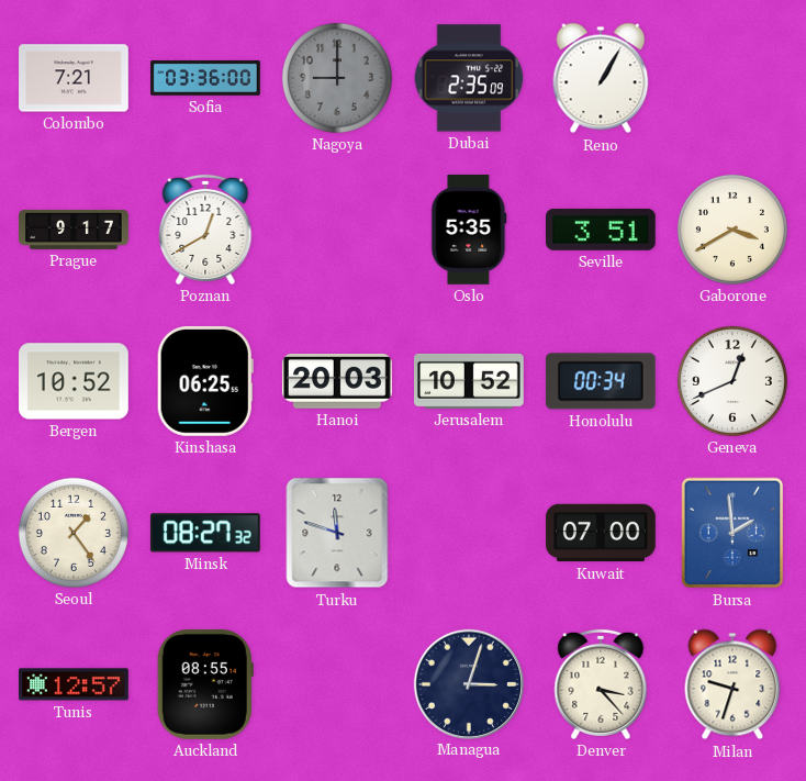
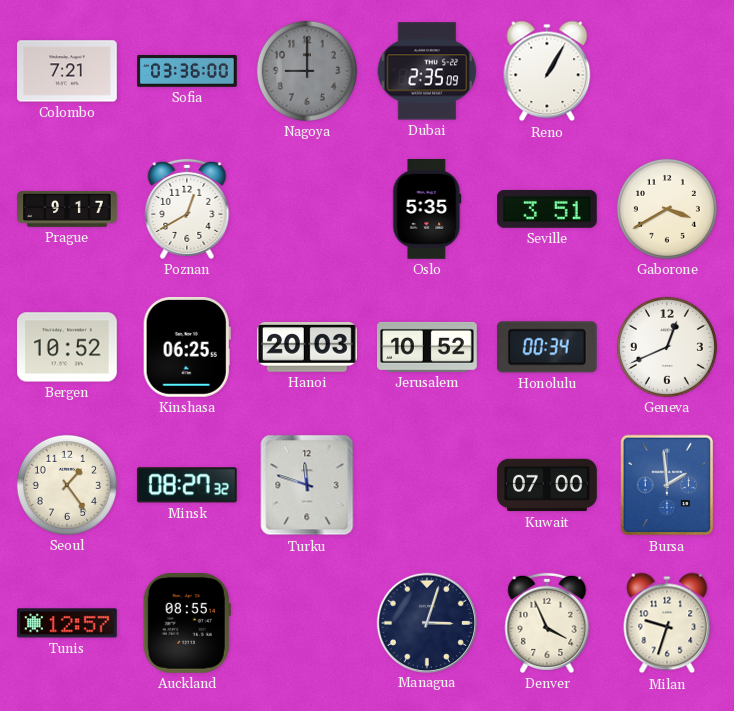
Denver: 3:23 -> 3:56
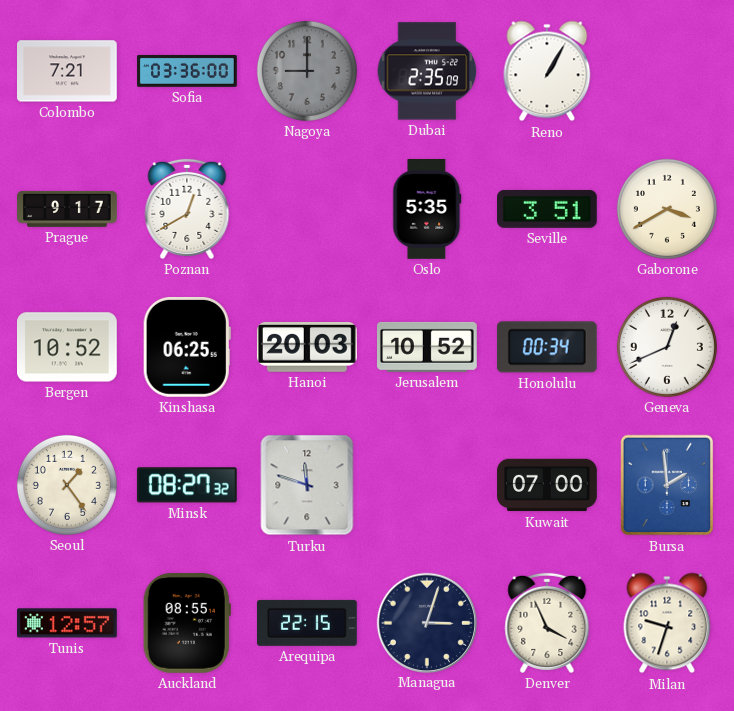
Arequipa: none -> 22:15
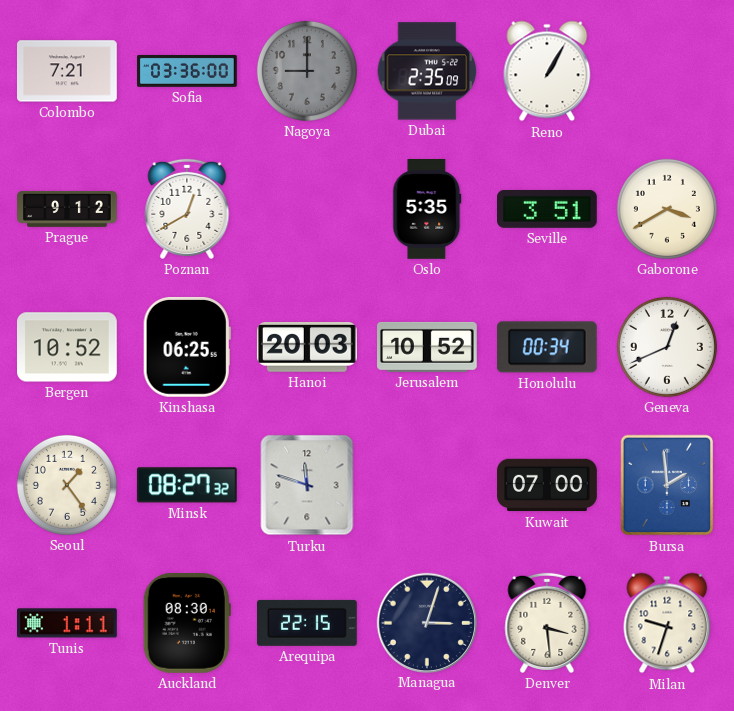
Prague: 9:17 -> 9:12
Tunis: 12:57 -> 1:11
Auckland: 08:55 -> 08:30
Denver: 3:56 -> 3:29
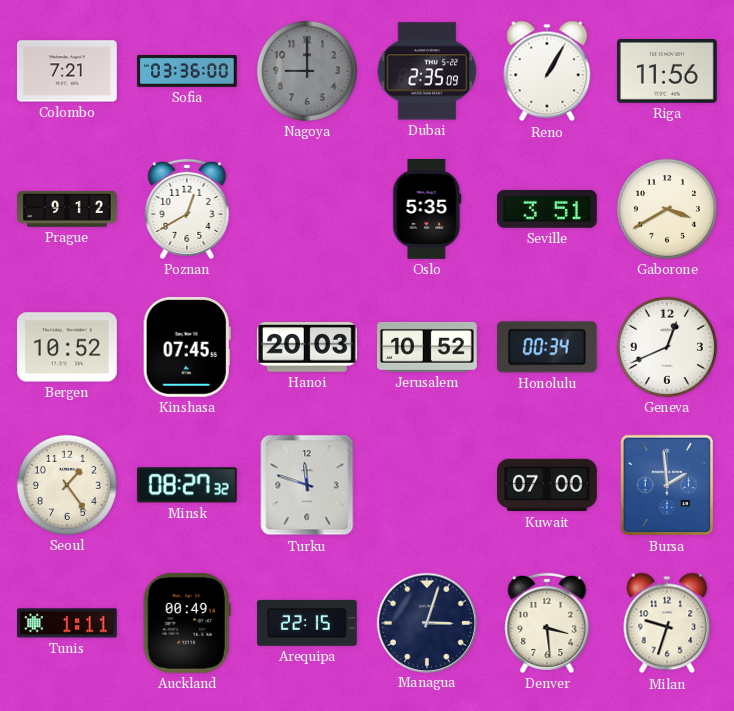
Riga: none -> 11:56
Kinshasa: 06:25 -> 07:45
Auckland: 08:30 -> 00:49
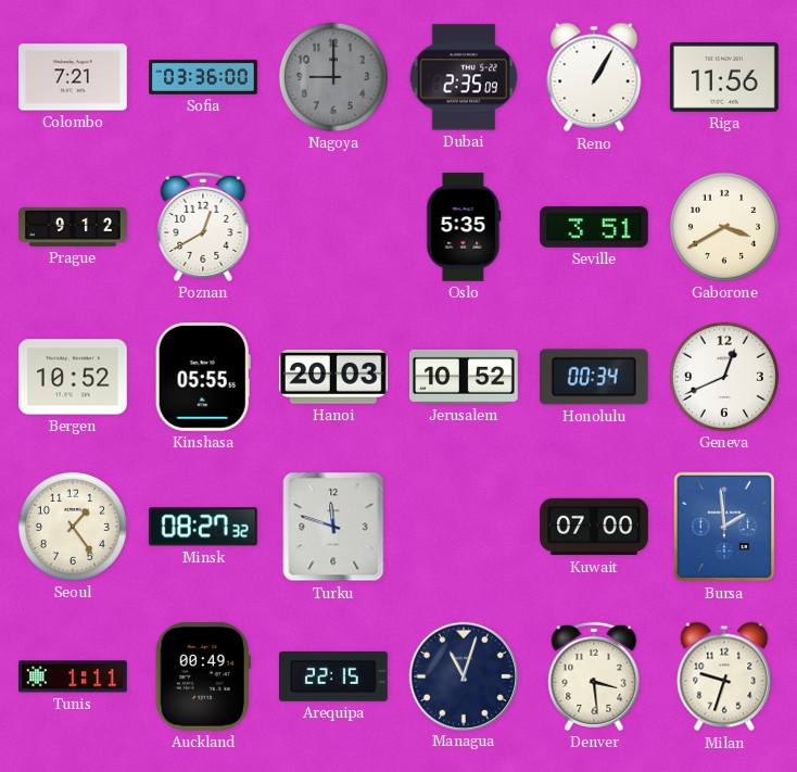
Kinshasa: 07:45 -> 05:55
Managua: 3:03 -> 11:03
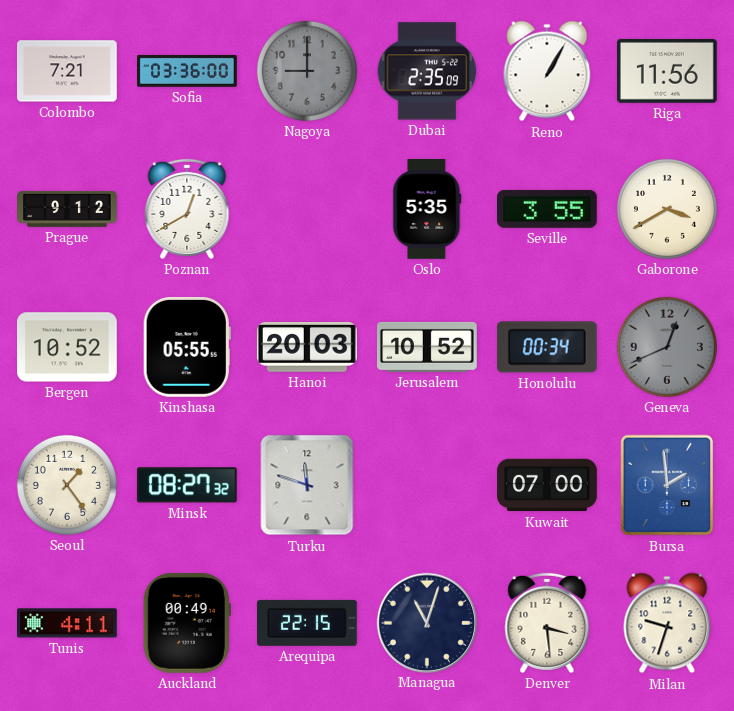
Seville: 3:51 -> 3:55
Geneva dial: white -> grey
Tunis: 1:11 -> 4:11
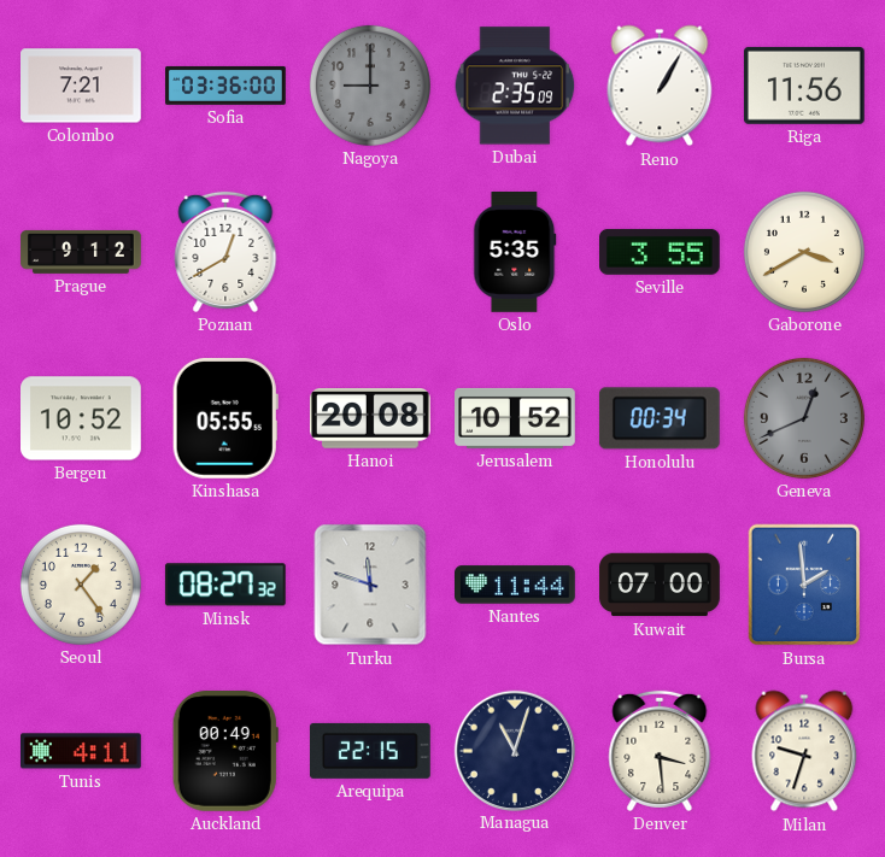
Hanoi: 20:03 -> 20:08
Nantes: none -> 11:44
